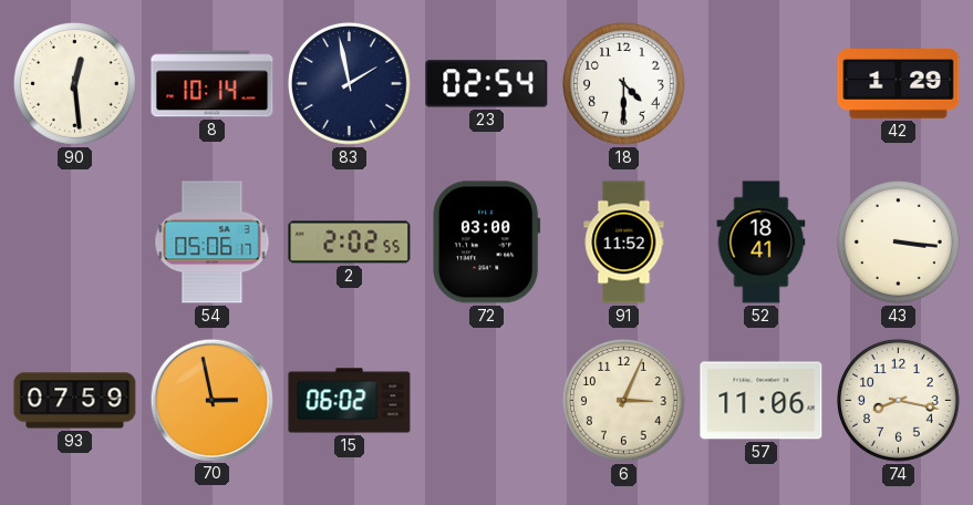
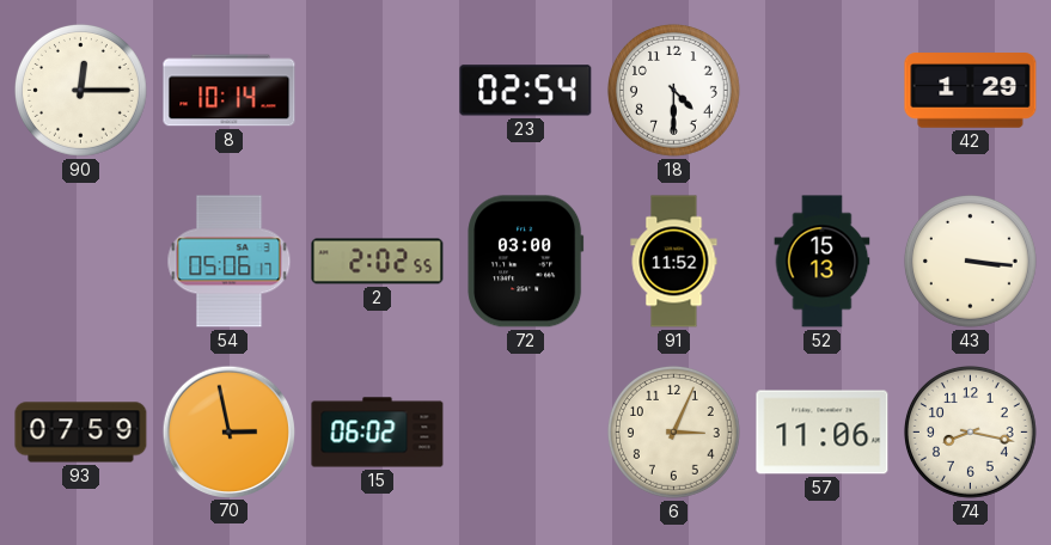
90: 12:29 -> 12:15
83: 1:58 -> none
52: 18:41 -> 15:13
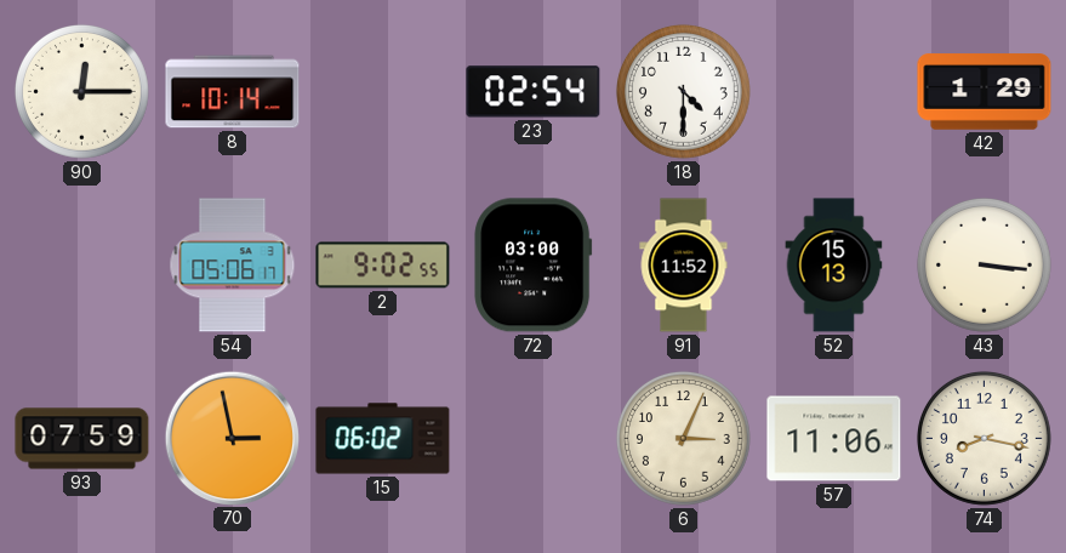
2: 2:02 -> 9:02
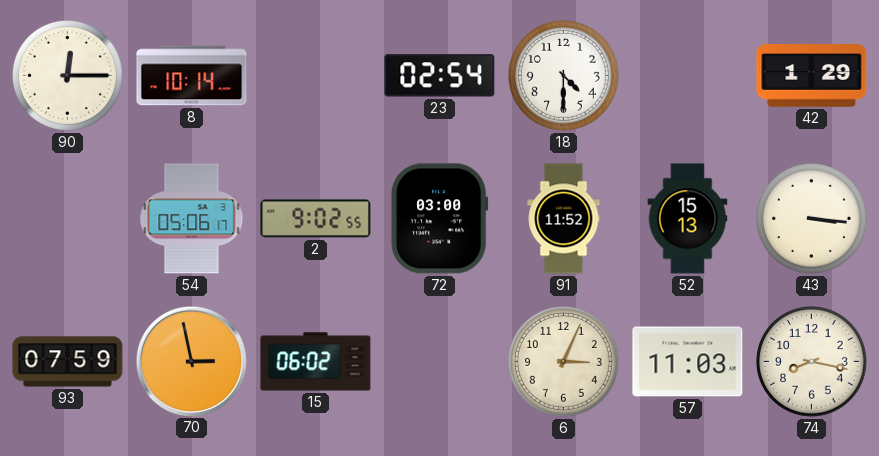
57: 11:06 -> 11:03
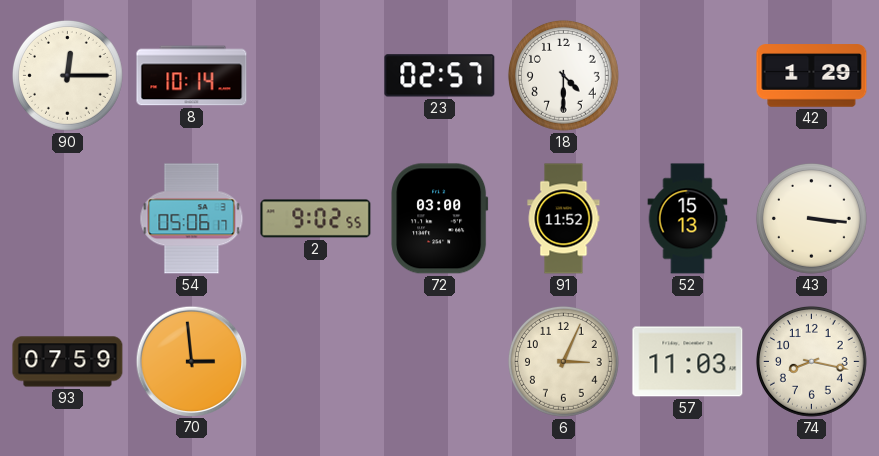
23: 02:54 -> 02:57
70: 2:58 -> 2:59
15: 06:02 -> none
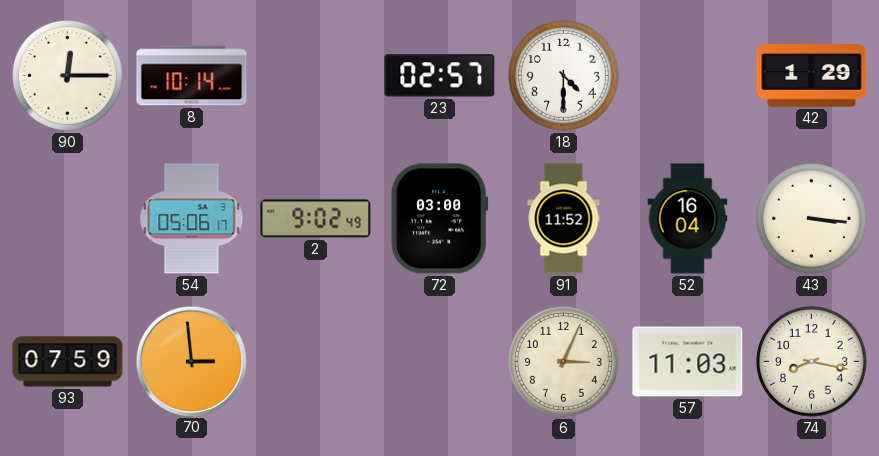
2: 9:02:55 -> 9:02:49
52: 15:13 -> 16:04
